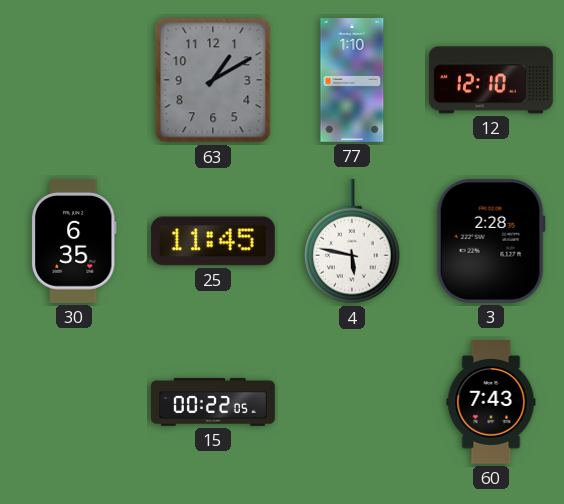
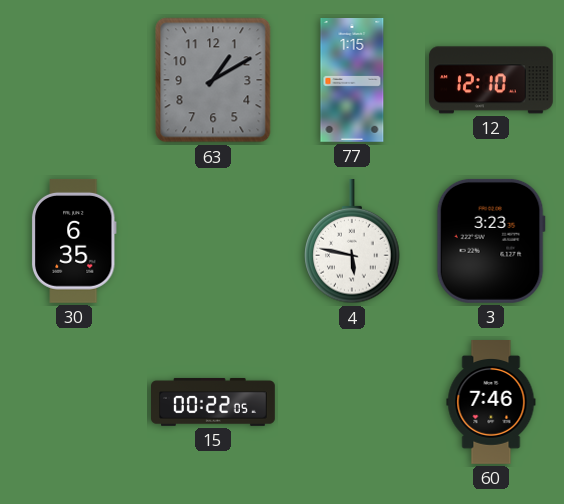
77: 1:10 -> 1:15
25: 11:45 -> none
3: 2:28 -> 3:23
60: 7:43 -> 7:46
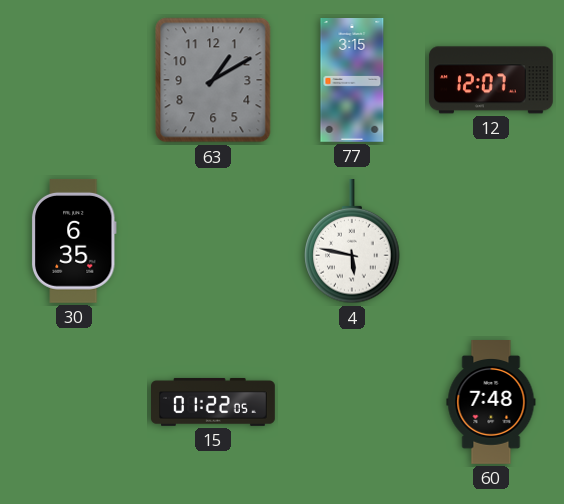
77: 1:15 -> 3:15
12: 12:10 -> 12:07
3: 3:23 -> none
15: 00:22 -> 01:22
60: 7:46 -> 7:48
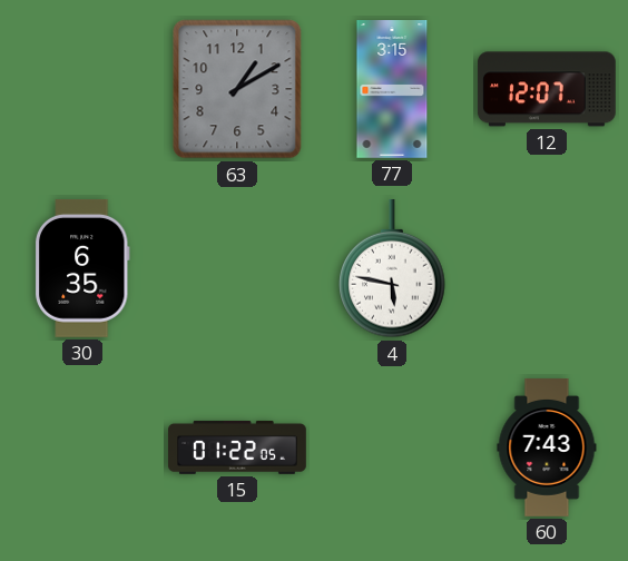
60: 7:48 -> 7:43
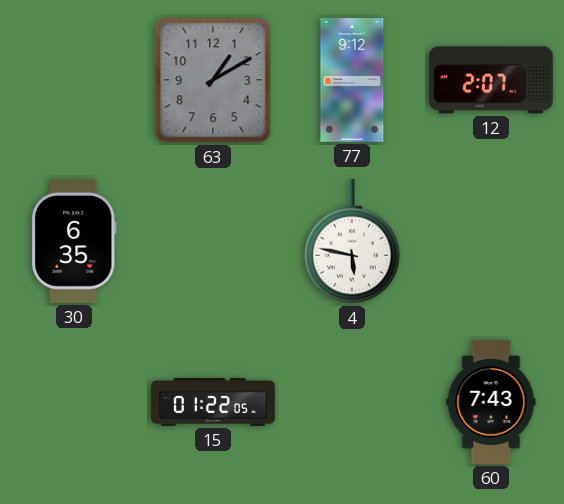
77: 3:15 -> 9:12
12: 12:07 -> 2:07
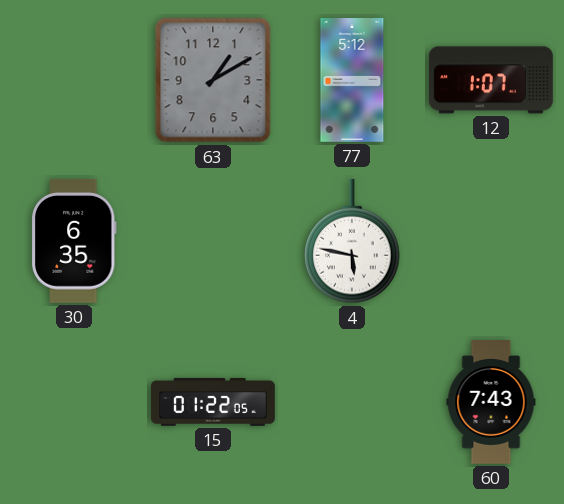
77: 9:12 -> 5:12
12: 2:07 -> 1:07
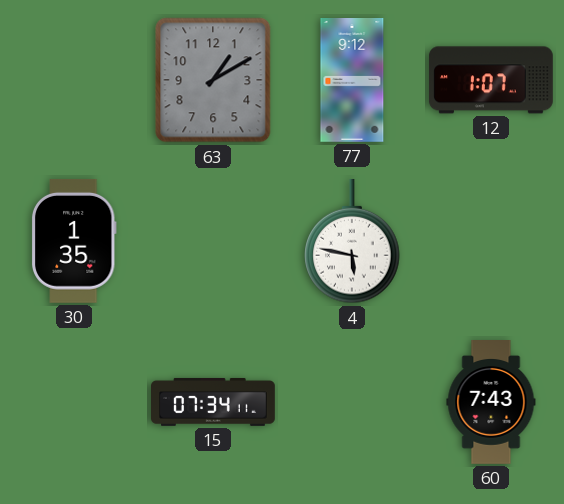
77: 5:12 -> 9:12
30: 6:35 -> 1:35
15: 01:22 -> 07:34
